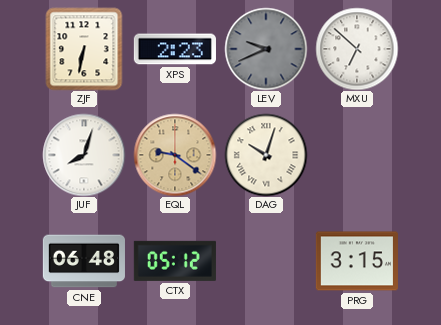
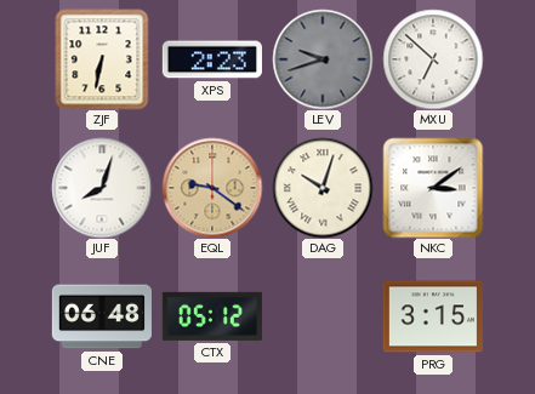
LEV: 9:41 -> 9:42
NKC: none -> 3:09
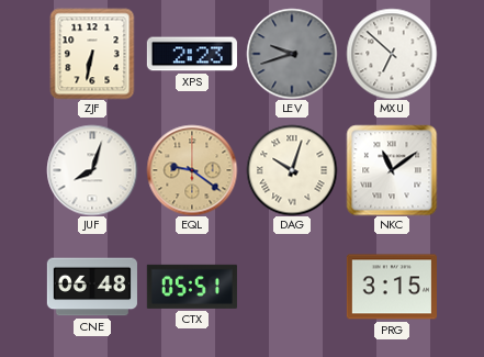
NKC: 3:09 -> 11:09
CTX: 05:12 -> 05:51
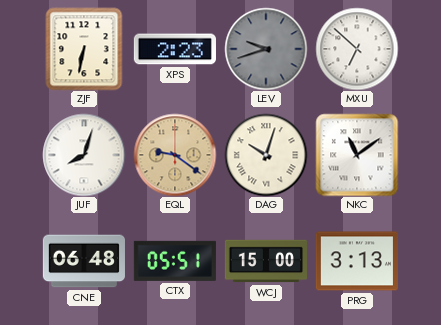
WCJ: none -> 15:00
PRG: 3:15 -> 3:13
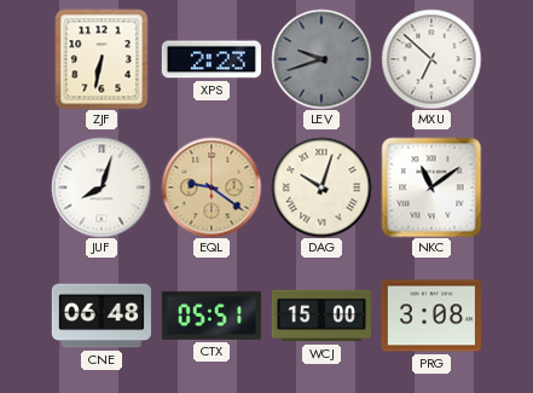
PRG: 3:13 -> 3:08
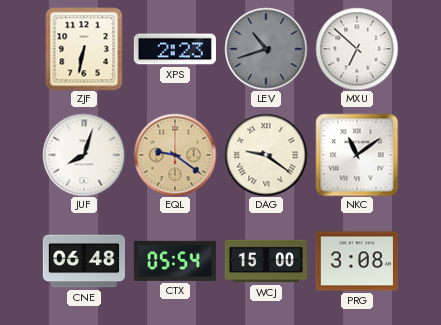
LEV: 9:42 -> 10:42
DAG: 10:03 -> 9:21
CTX: 05:51 -> 05:54
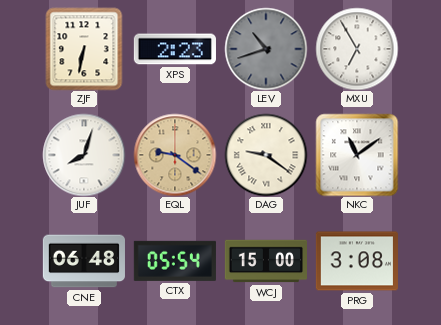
MXU: 6:52 -> 6:55
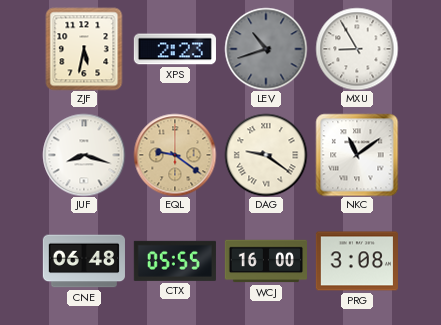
ZJF: 6:32 -> 5:32
MXU: 6:55 -> 8:55
JUF: 8:03 -> 8:18
CTX: 05:54 -> 05:55
WCJ: 15:00 -> 16:00
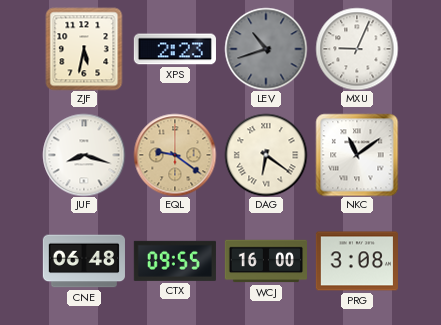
MXU: 8:55 -> 9:04
DAG: 9:21 -> 6:21
CTX: 05:55 -> 09:55
